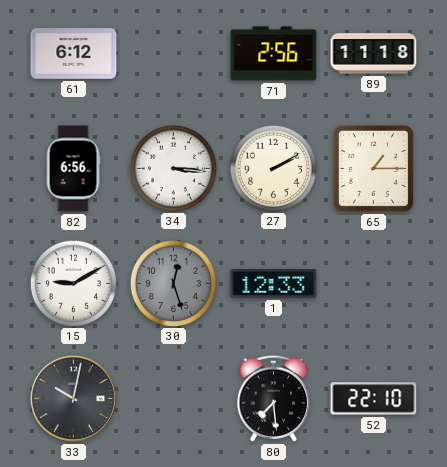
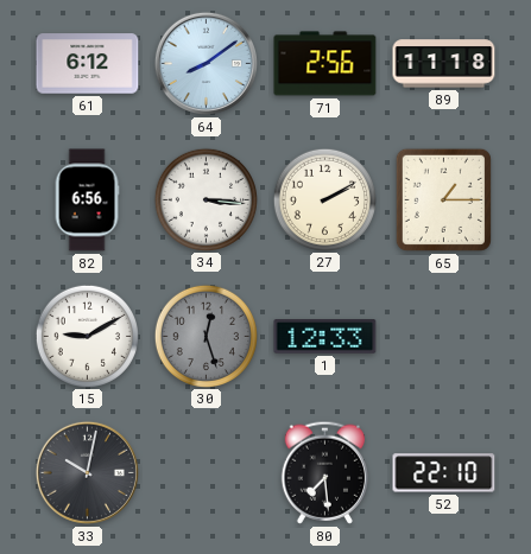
64: none -> 8:09
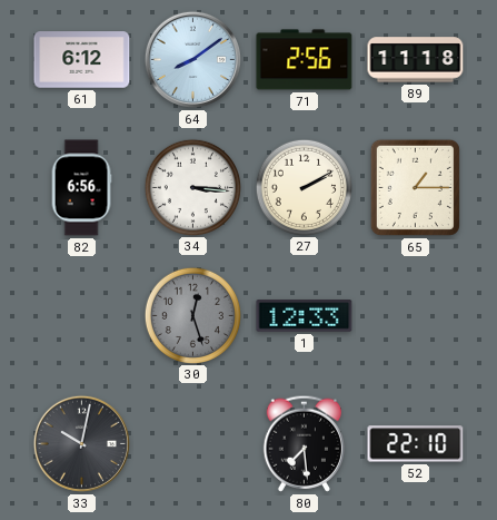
15: 9:10 -> none
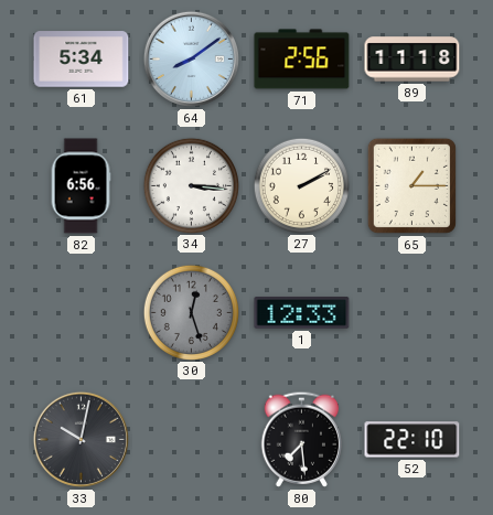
61: 6:12 -> 5:34
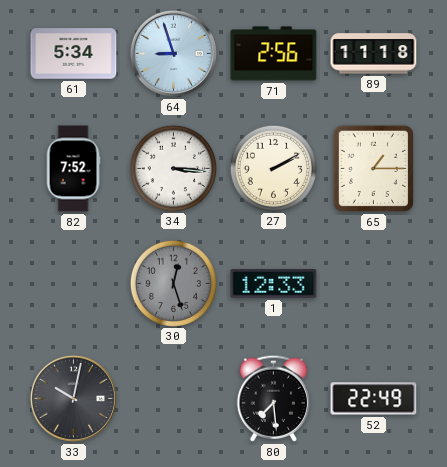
64: 8:09 -> 8:57
82: 6:56 -> 7:52
52: 22:10 -> 22:49
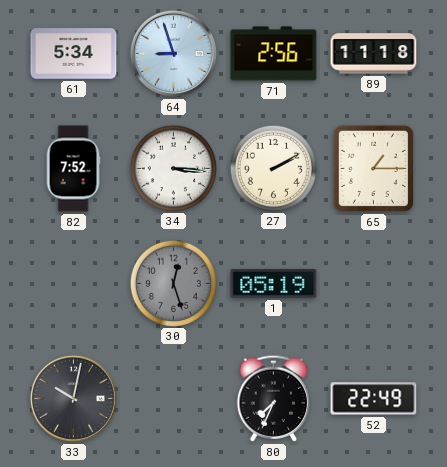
1: 12:33 -> 05:19
80: 7:29 -> 7:34
